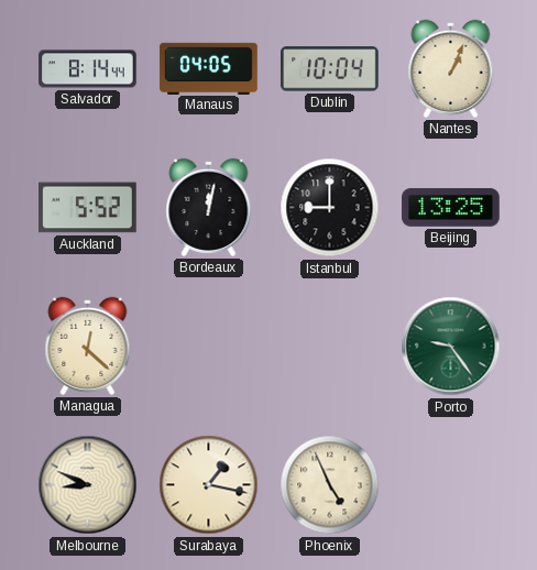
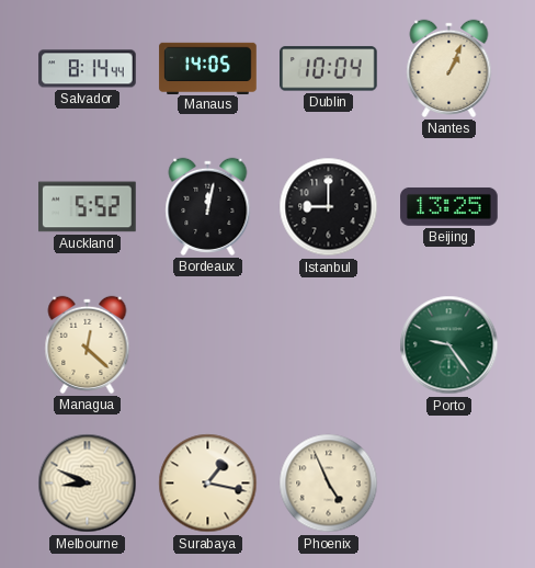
Manaus: 04:05 -> 14:05
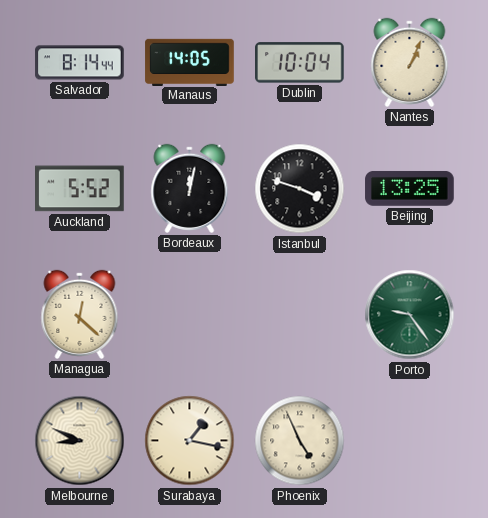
Istanbul: 9:00 -> 3:48
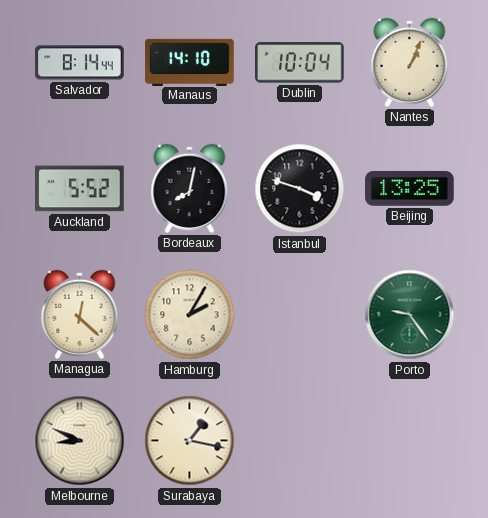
Manaus: 14:05 -> 14:10
Bordeaux: 12:02 -> 8:02
Hamburg: none -> 2:05
Phoenix: 4:56 -> none
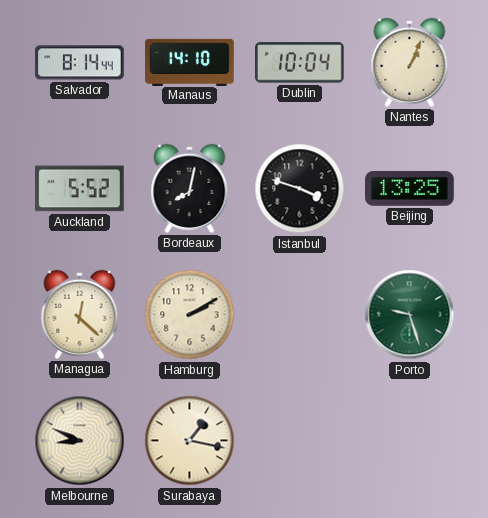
Hamburg: 2:05 -> 2:10
Porto: 9:24 -> 9:27
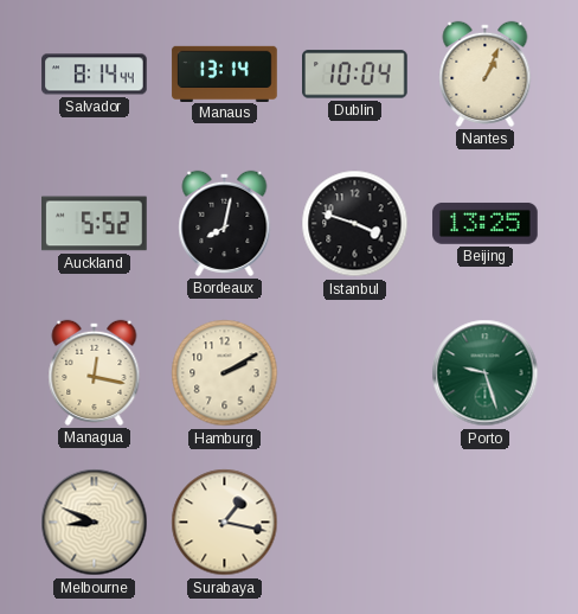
Manaus: 14:10 -> 13:14
Managua: 12:22 -> 12:17
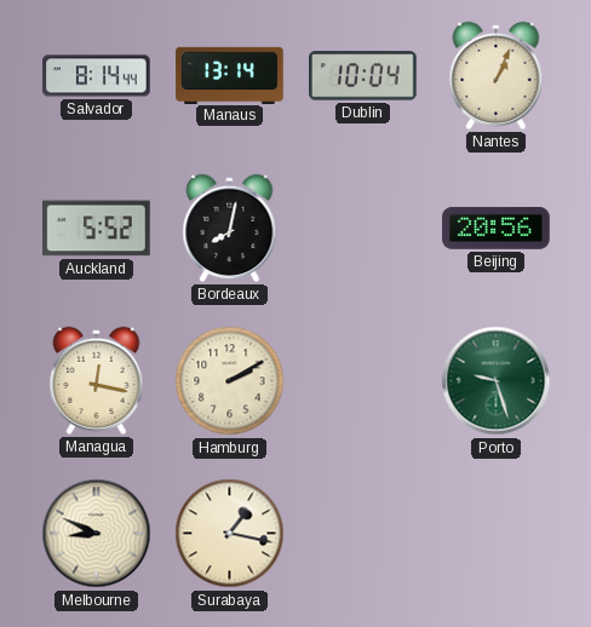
Istanbul: 3:48 -> none
Beijing: 13:25 -> 20:56
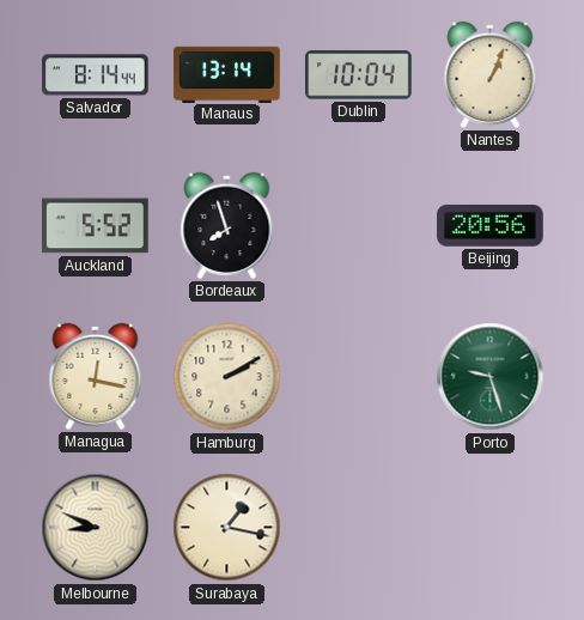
Bordeaux: 8:02 -> 7:57
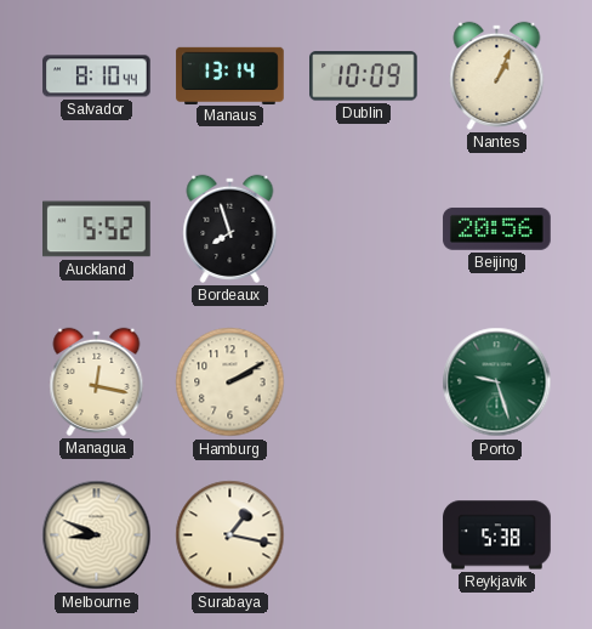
Salvador: 8:14 -> 8:10
Dublin: 10:04 -> 10:09
Reykjavik: none -> 5:38
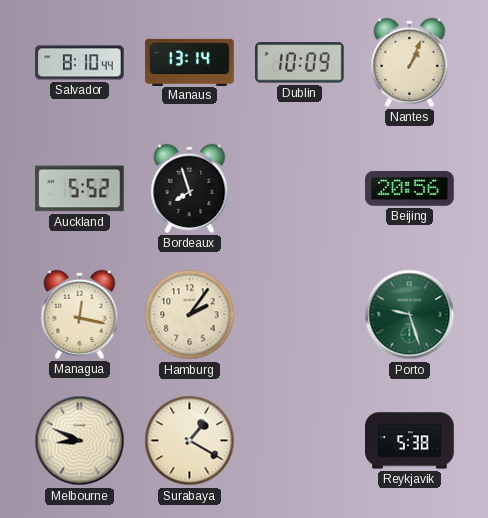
Hamburg: 2:10 -> 2:06
Surabaya: 1:17 -> 1:20
